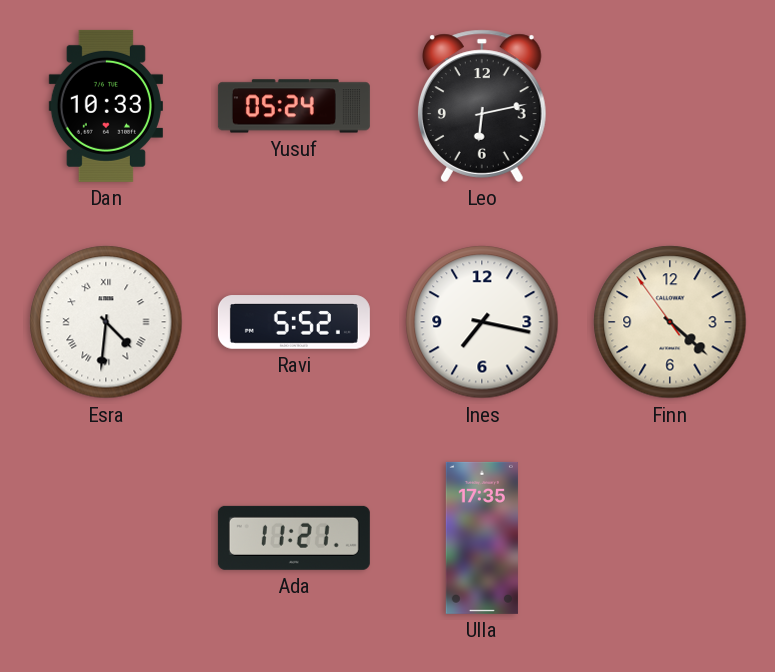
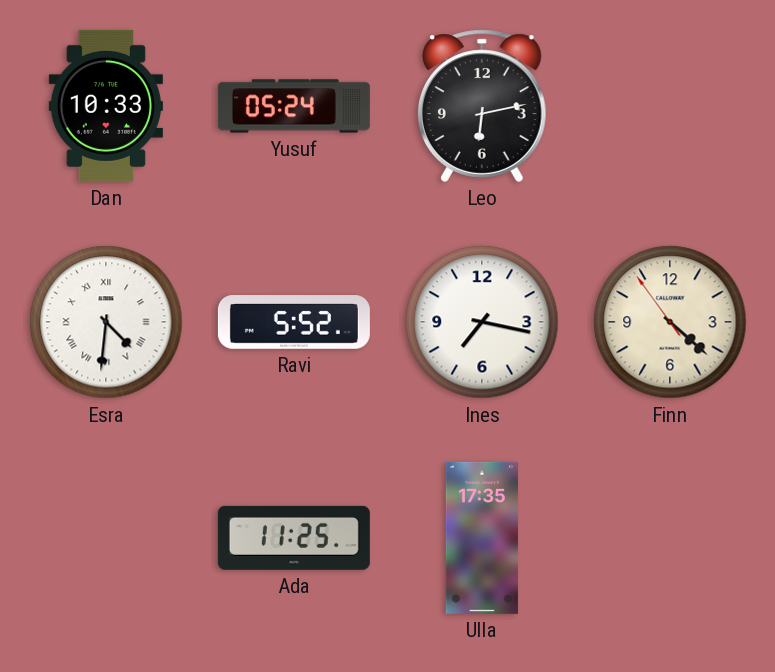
Ada: 11:21 -> 11:25
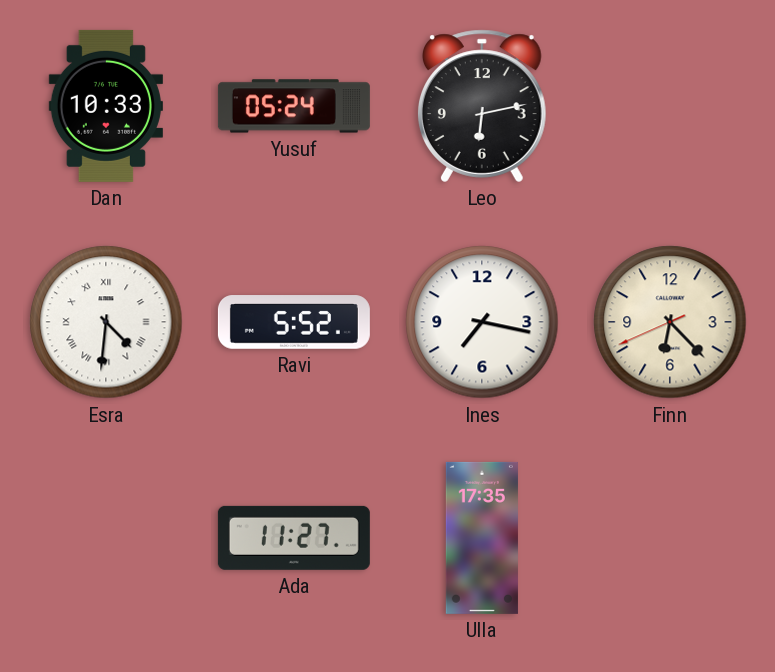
Finn: 4:21 -> 6:22
Ada: 11:25 -> 11:27
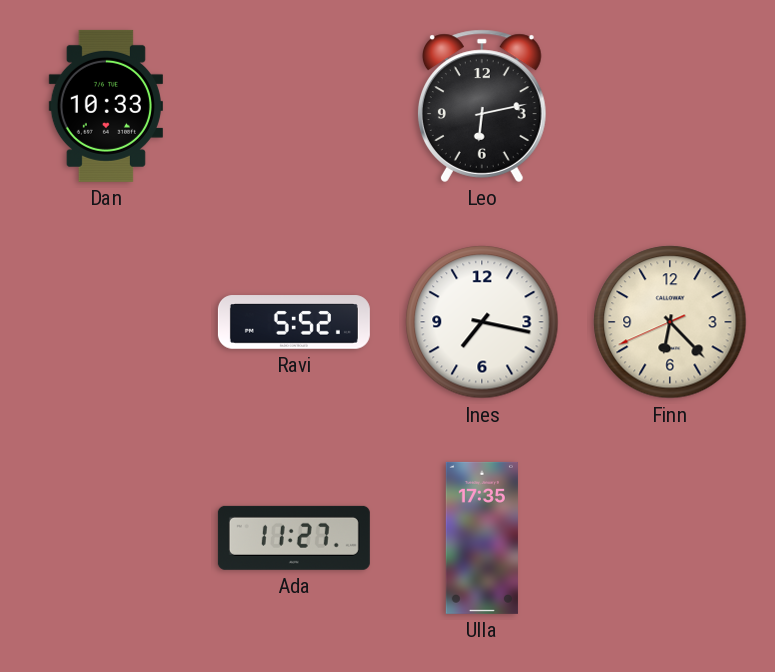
Yusuf: 05:24 -> none
Esra: 4:31 -> none
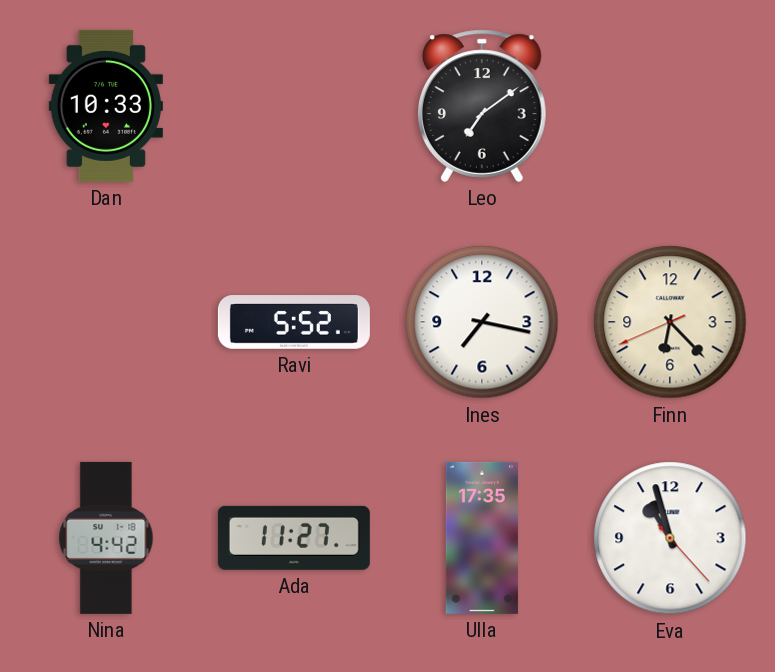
Leo: 6:13 -> 7:09
Nina: none -> 4:42
Eva: none -> 10:57
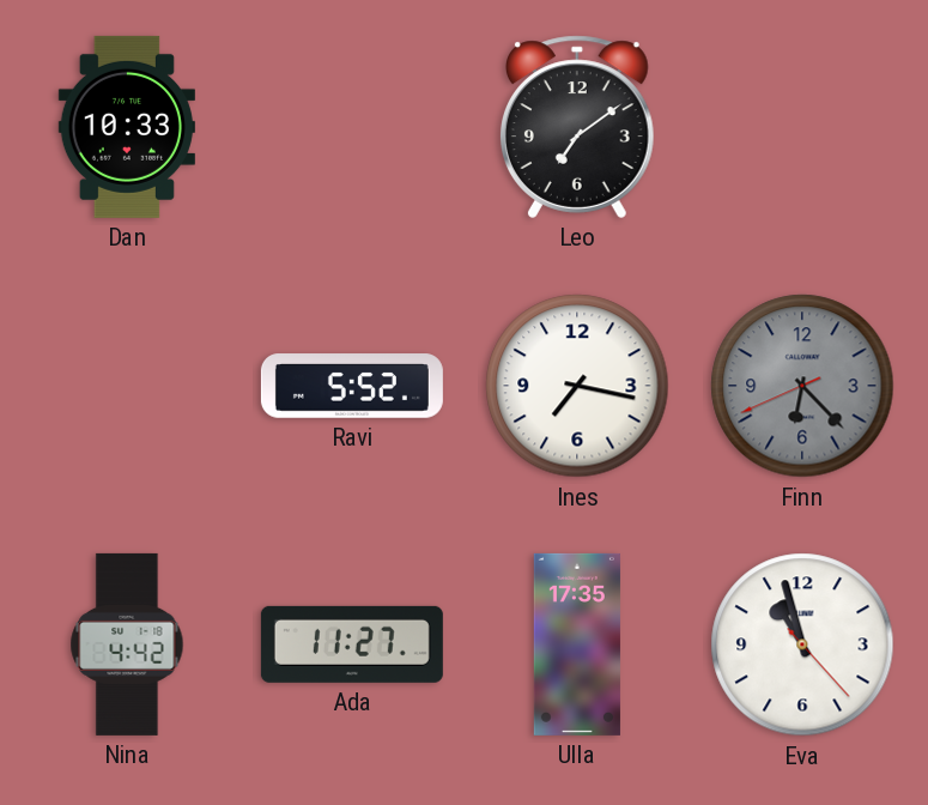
Finn dial: cream -> grey
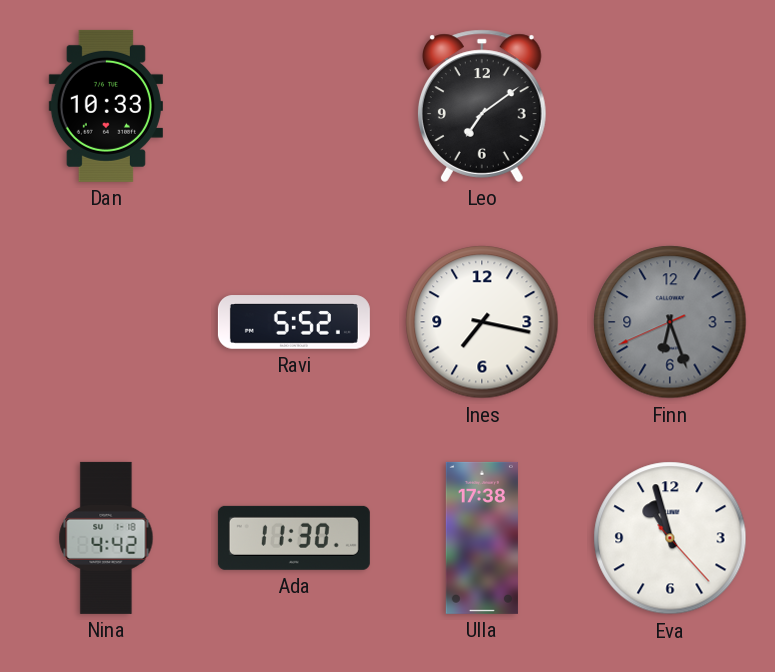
Finn: 6:22 -> 6:26
Ada: 11:27 -> 11:30
Ulla: 17:35 -> 17:38
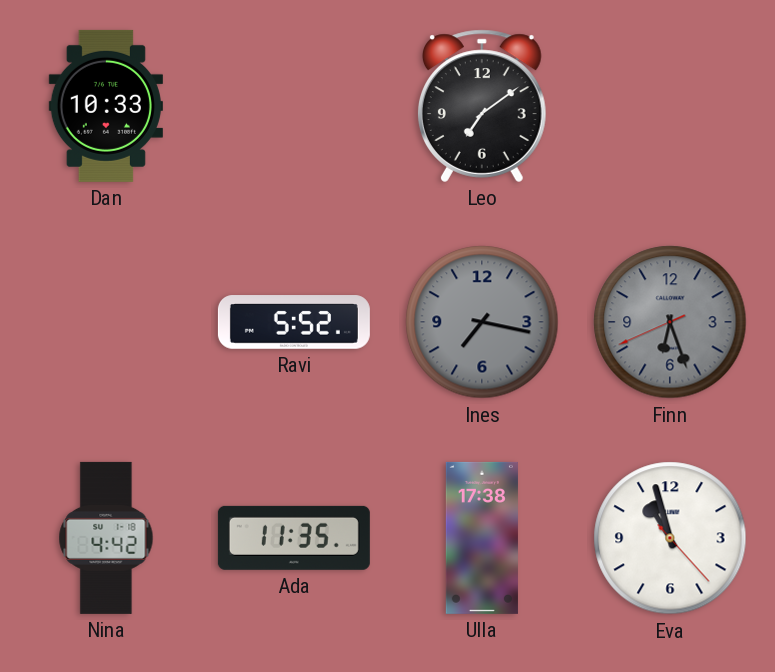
Ines dial: white -> grey
Ada: 11:30 -> 11:35
